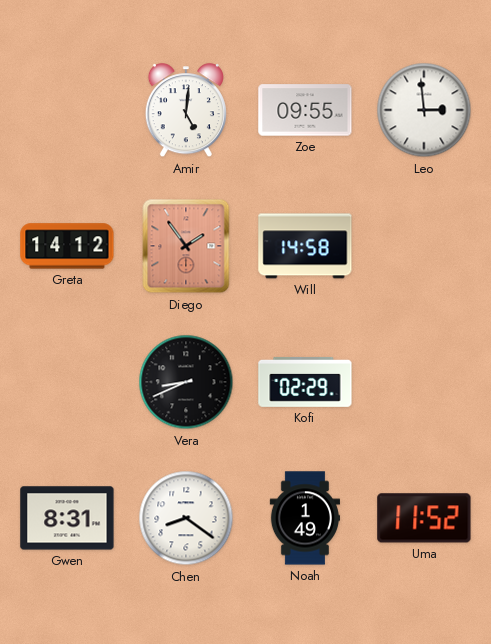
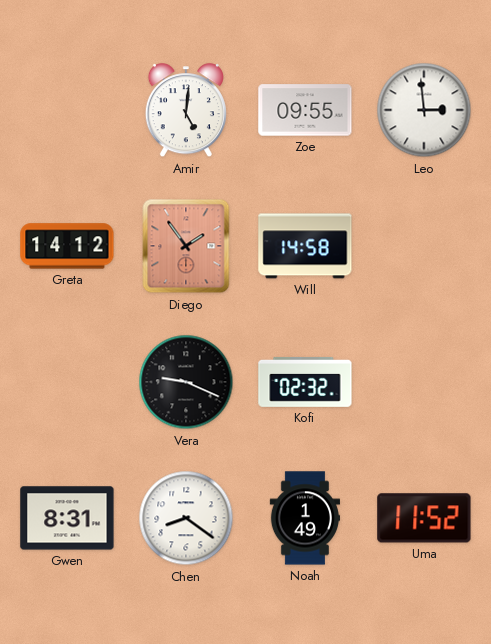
Vera: 8:41 -> 9:19
Kofi: 02:29 -> 02:32
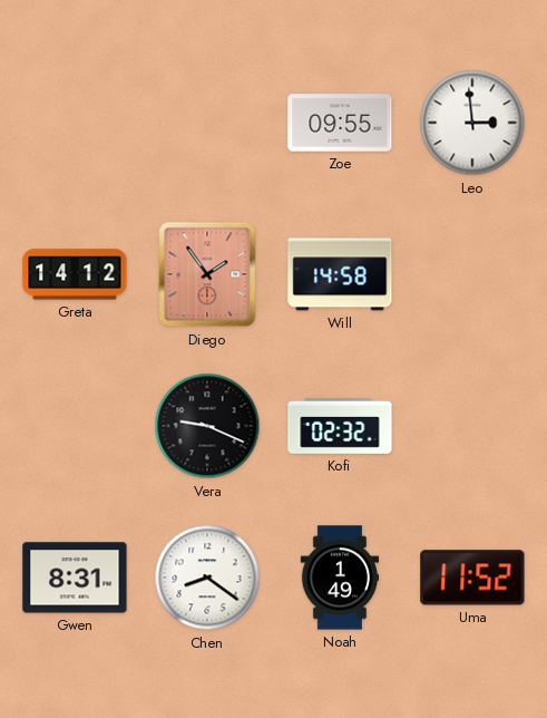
Amir: 5:01 -> none
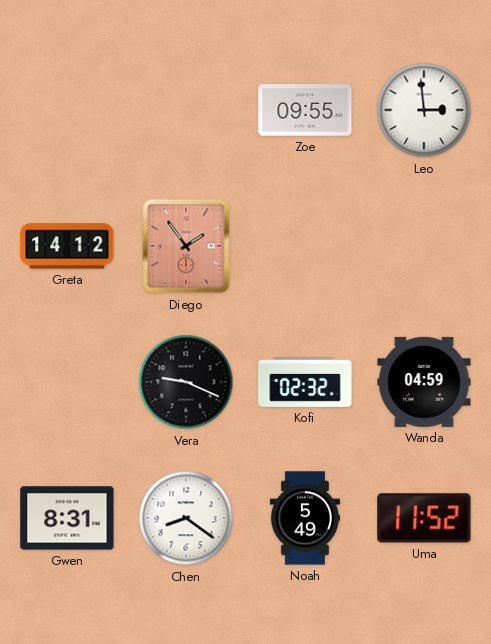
Will: 14:58 -> none
Wanda: none -> 04:59
Noah: 1:49 -> 5:49
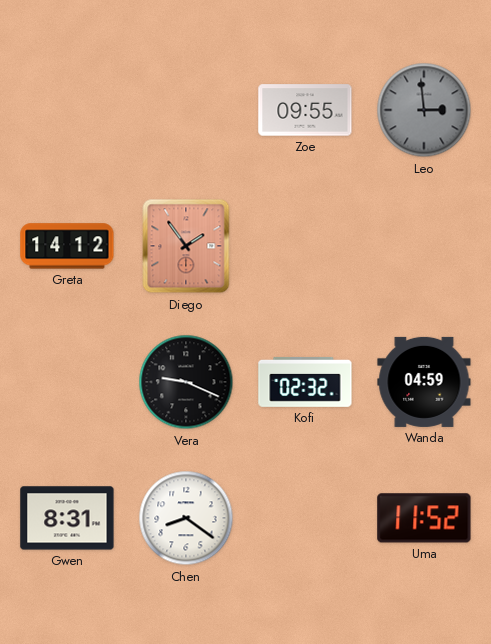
Leo dial: white -> grey
Noah: 5:49 -> none
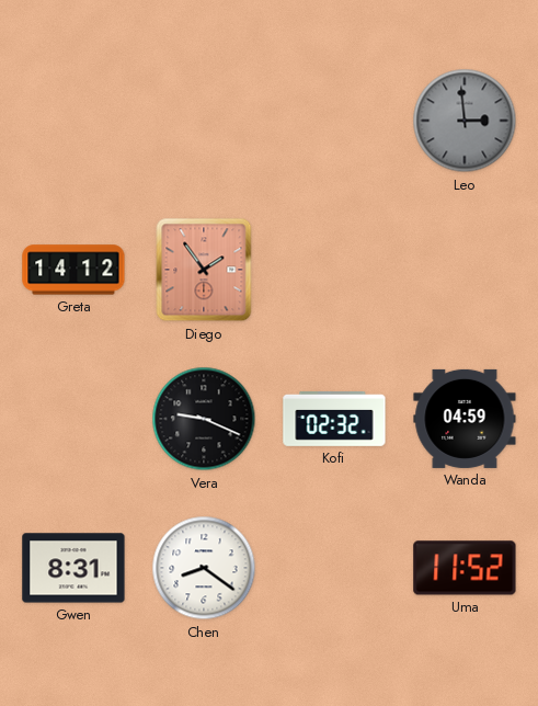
Zoe: 09:55 -> none
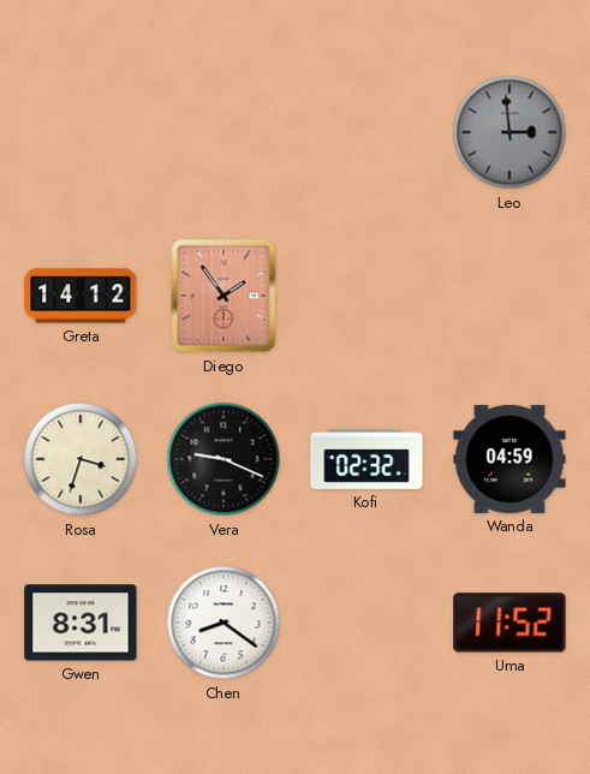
Rosa: none -> 3:33
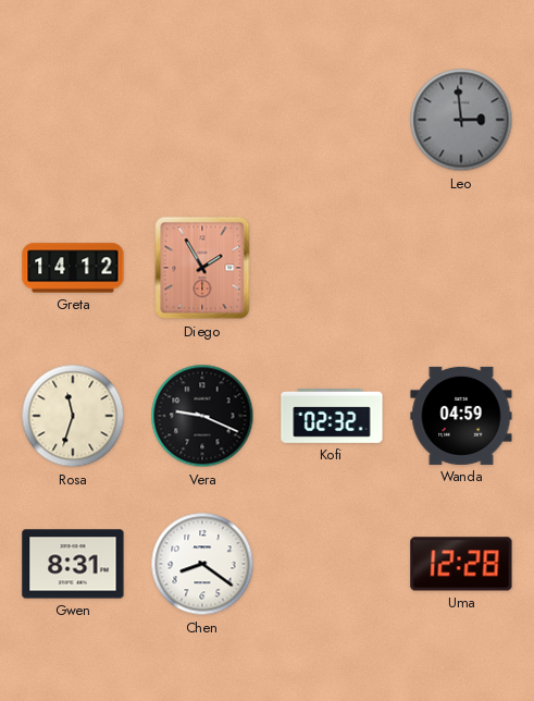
Diego: 1:54 -> 1:55
Rosa: 3:33 -> 11:33
Uma: 11:52 -> 12:28
